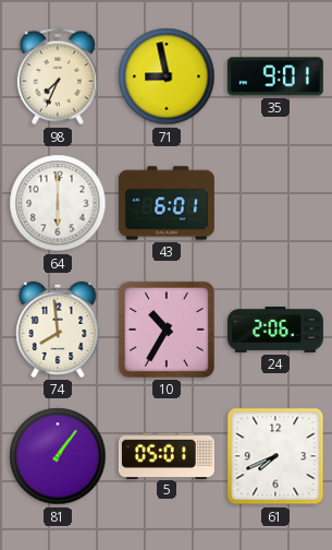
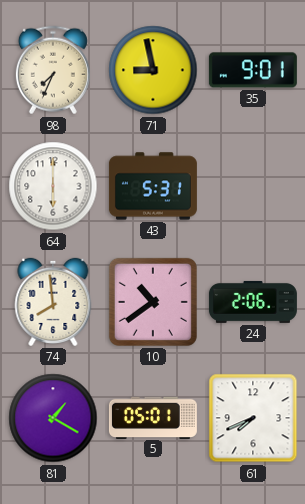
43: 6:01 -> 5:31
10: 10:35 -> 10:39
81: 1:06 -> 1:20
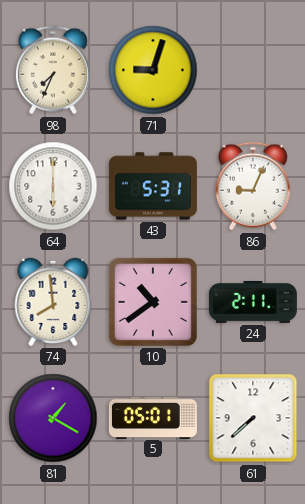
71: 8:58 -> 9:03
35: 9:01 -> none
86: none -> 9:04
24: 2:06 -> 2:11
61: 7:41 -> 7:38
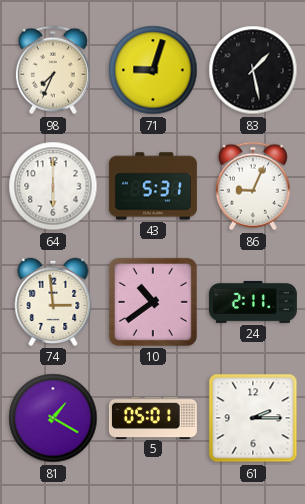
83: none -> 1:28
74: 7:59 -> 2:59
61: 7:38 -> 2:15
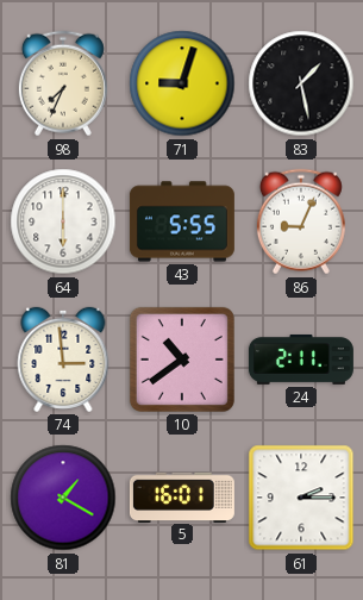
43: 5:31 -> 5:55
5: 05:01 -> 16:01
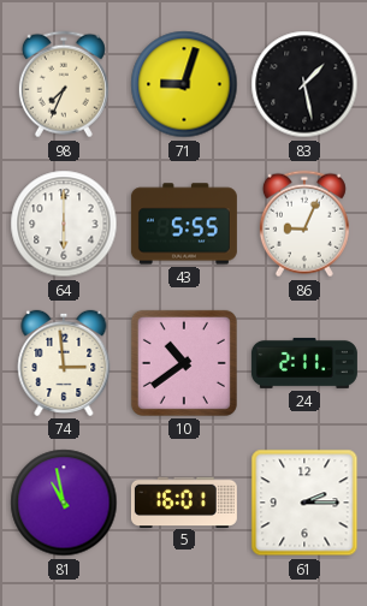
81: 1:20 -> 10:58
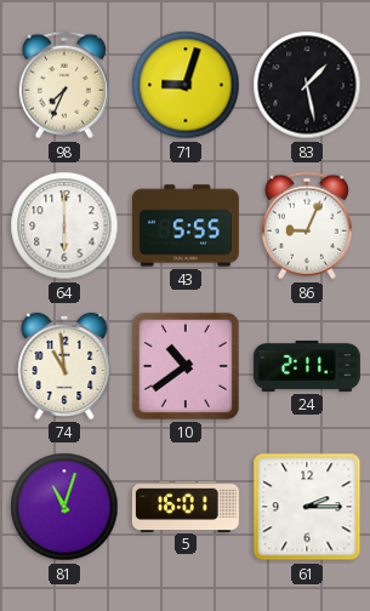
74: 2:59 -> 10:59
81: 10:58 -> 11:03
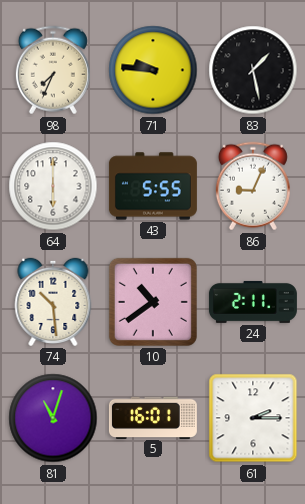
71: 9:03 -> 9:46
74: 10:59 -> 10:29
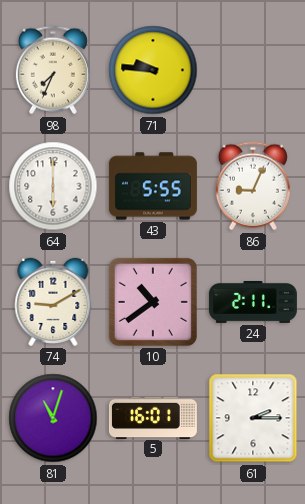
83: 1:28 -> none
74: 10:29 -> 9:10
